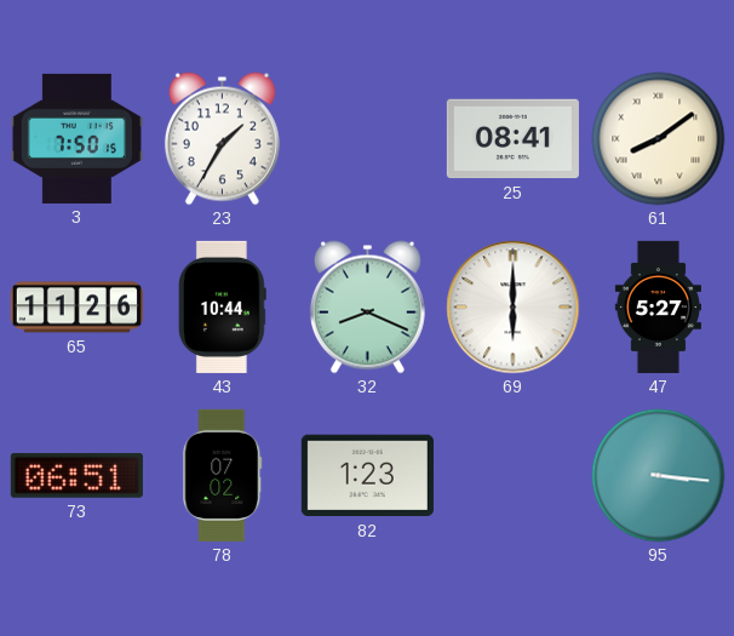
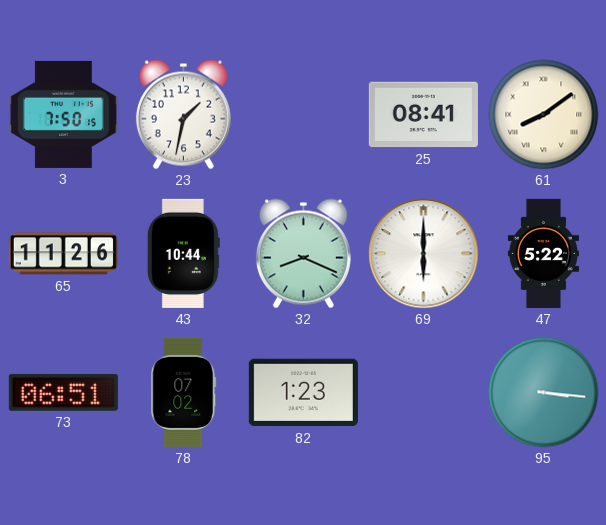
23: 1:35 -> 1:32
47: 5:27 -> 5:22
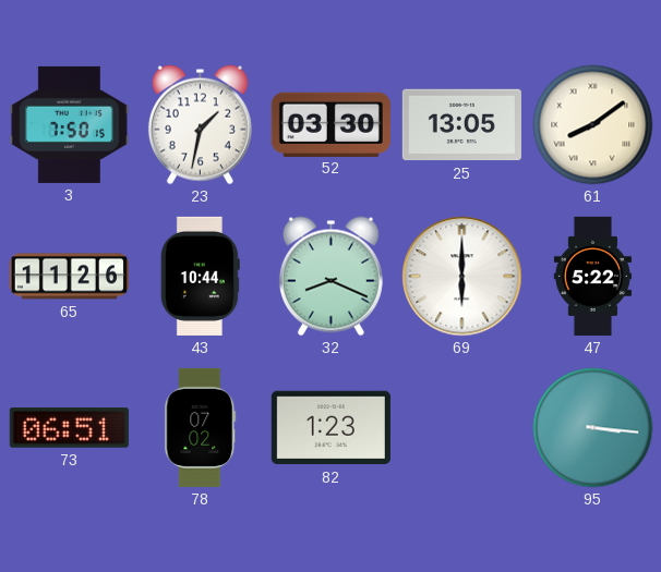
52: none -> 03:30
25: 08:41 -> 13:05
